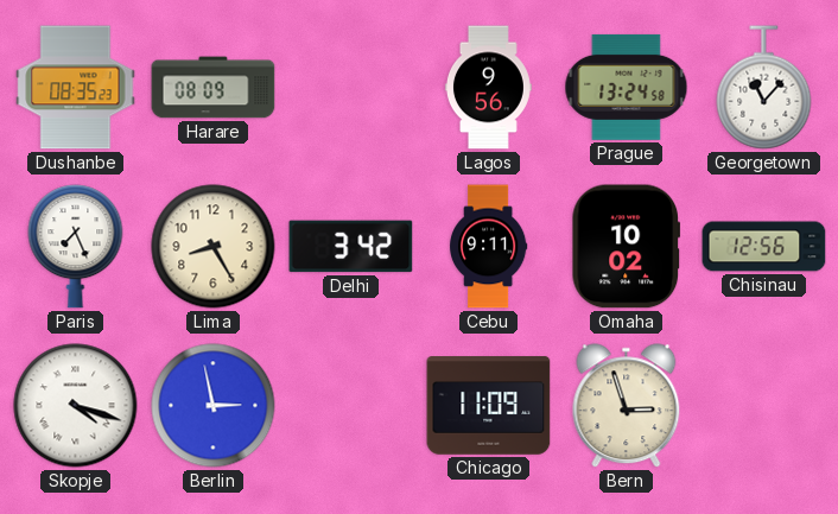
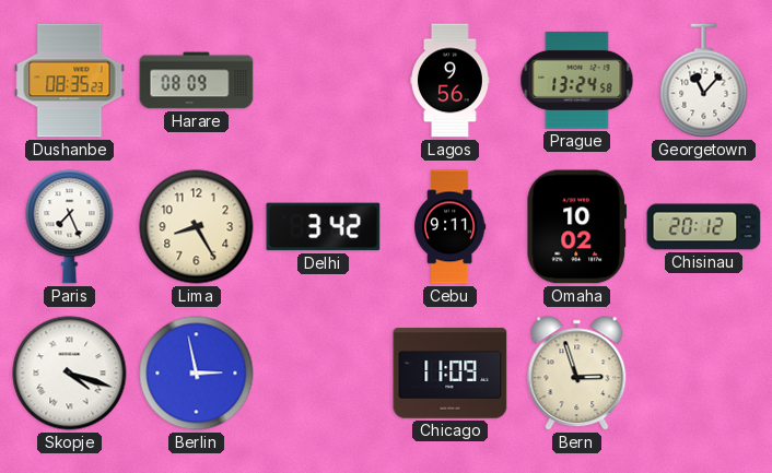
Chisinau: 12:56 -> 20:12
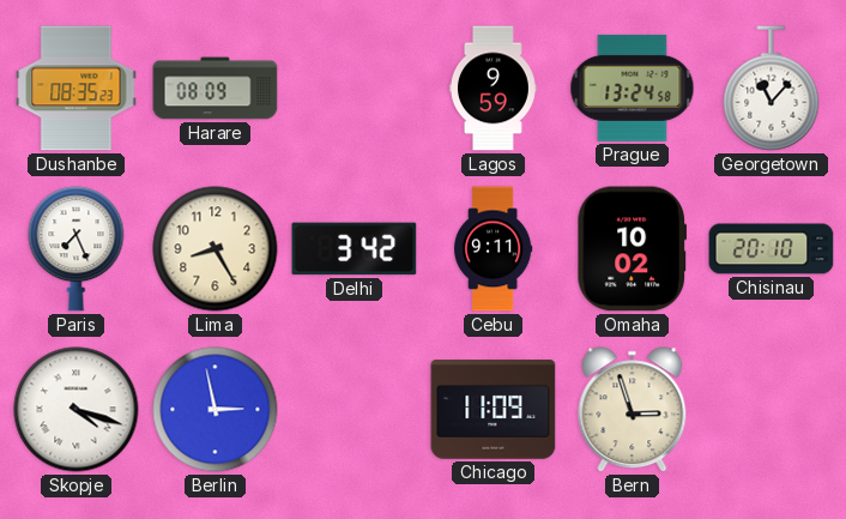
Lagos: 9:56 -> 9:59
Chisinau: 20:12 -> 20:10
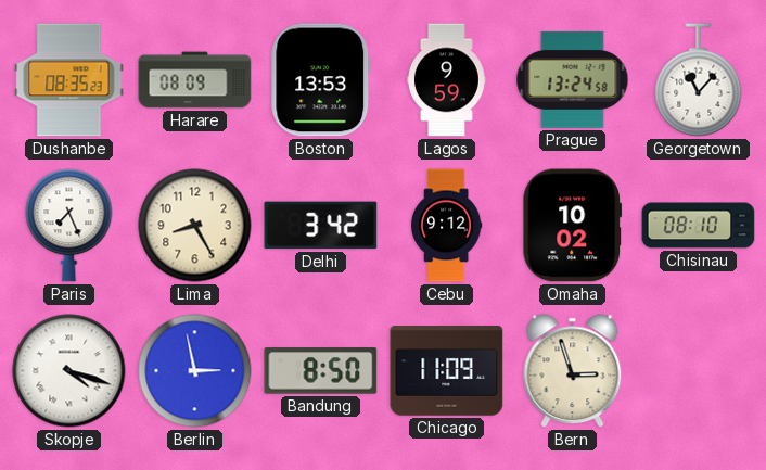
Boston: none -> 13:53
Cebu: 9:11 -> 9:12
Chisinau: 20:10 -> 08:10
Bandung: none -> 8:50
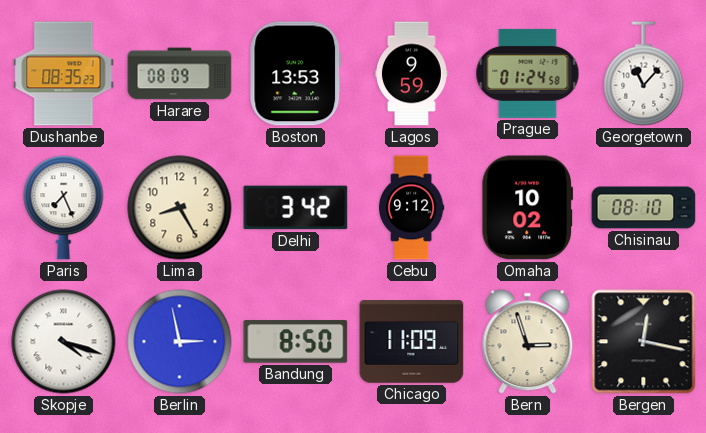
Prague: 13:24 -> 01:24
Bergen: none -> 12:17
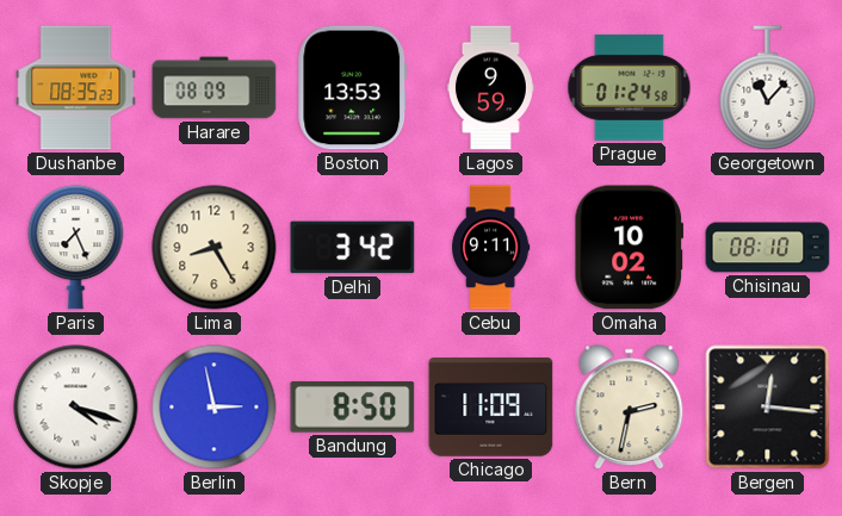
Cebu: 9:12 -> 9:11
Bern: 2:57 -> 2:32
Bergen: 12:17 -> 12:16
